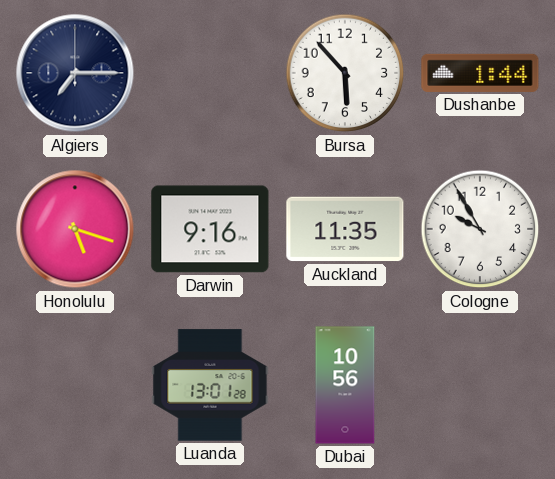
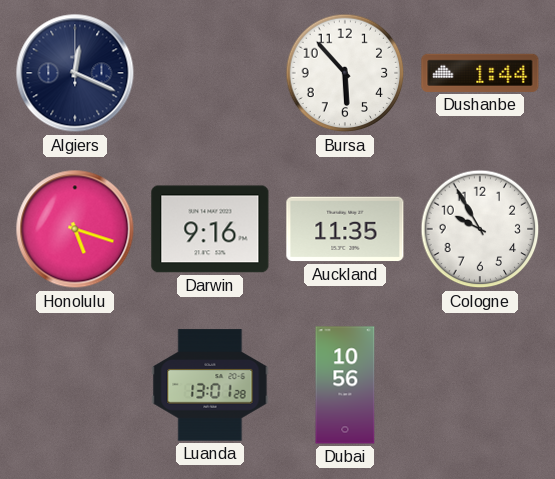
Algiers: 7:15 -> 12:19
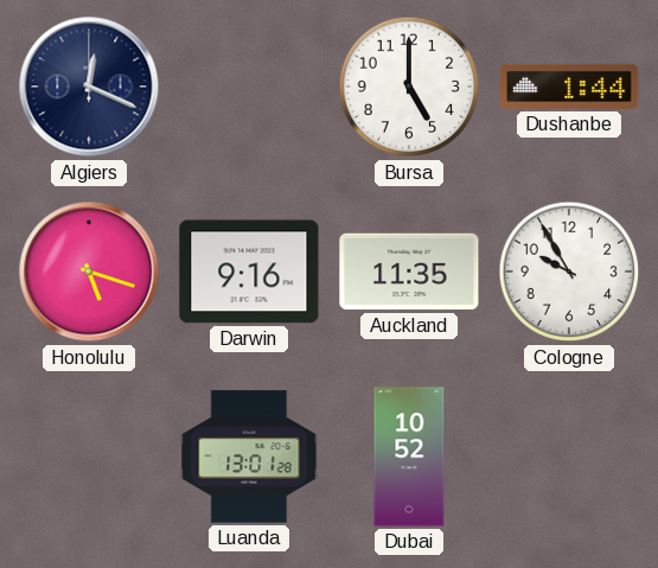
Bursa: 5:53 -> 5:00
Dubai: 10:56 -> 10:52
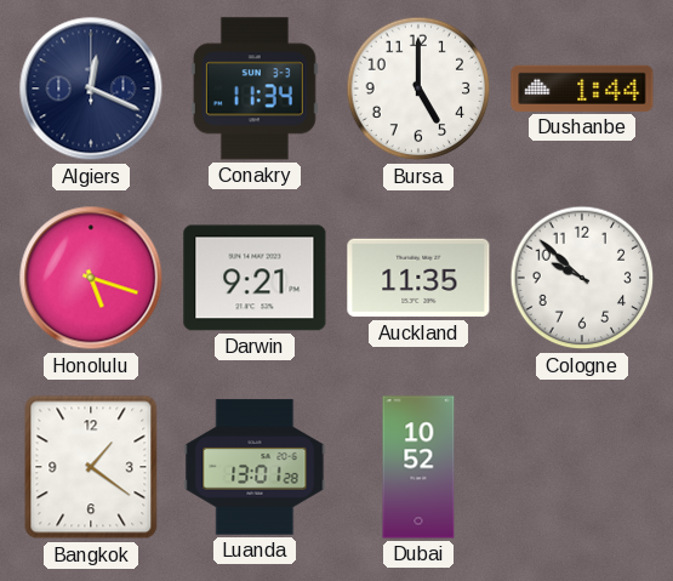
Conakry: none -> 11:34
Darwin: 9:16 -> 9:21
Cologne: 9:55 -> 9:52
Bangkok: none -> 1:21
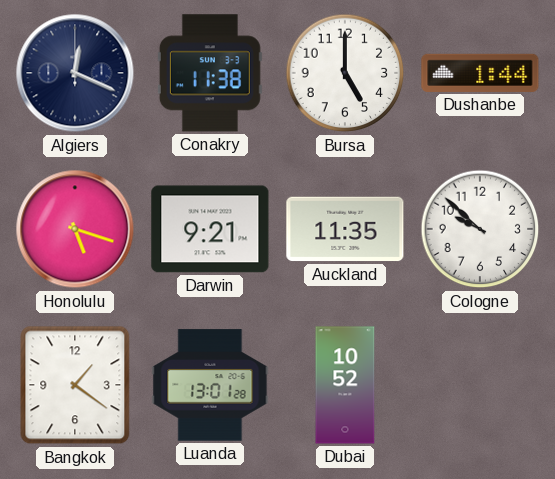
Conakry: 11:34 -> 11:38
